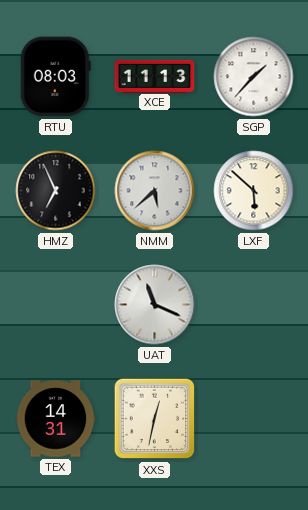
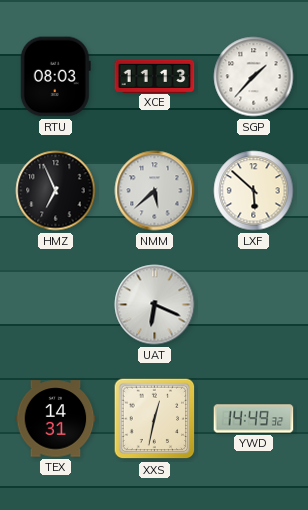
UAT: 11:19 -> 6:19
YWD: none -> 14:49
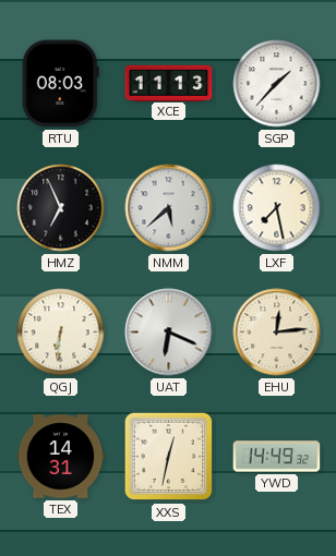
LXF: 5:52 -> 7:28
QGJ: none -> 6:31
EHU: none -> 12:14
